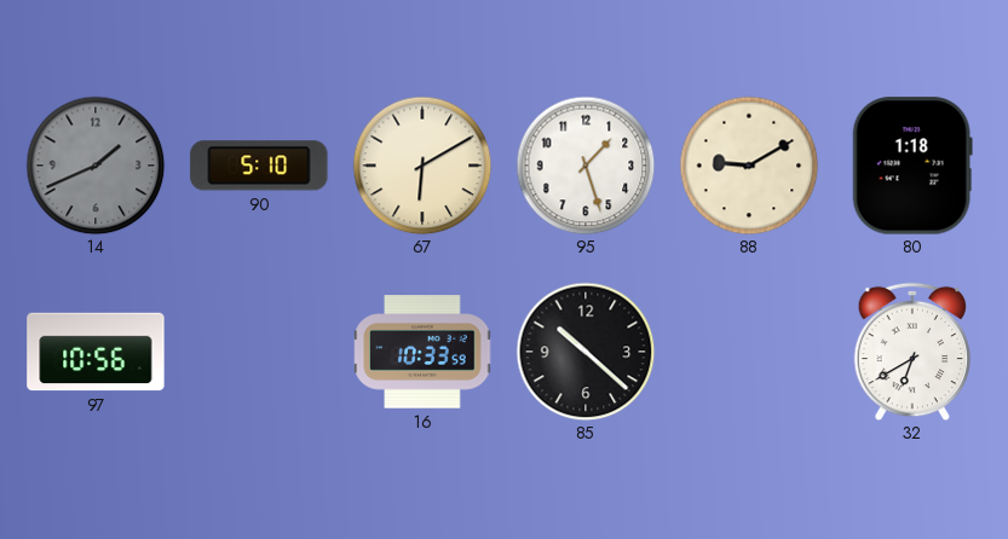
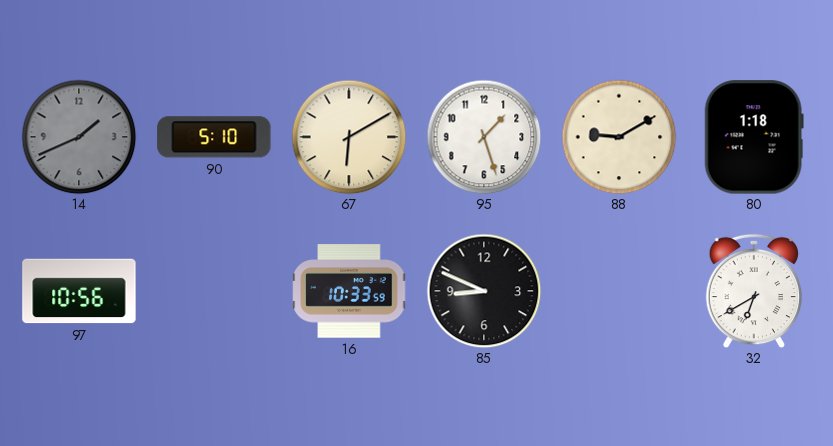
85: 10:22 -> 8:49
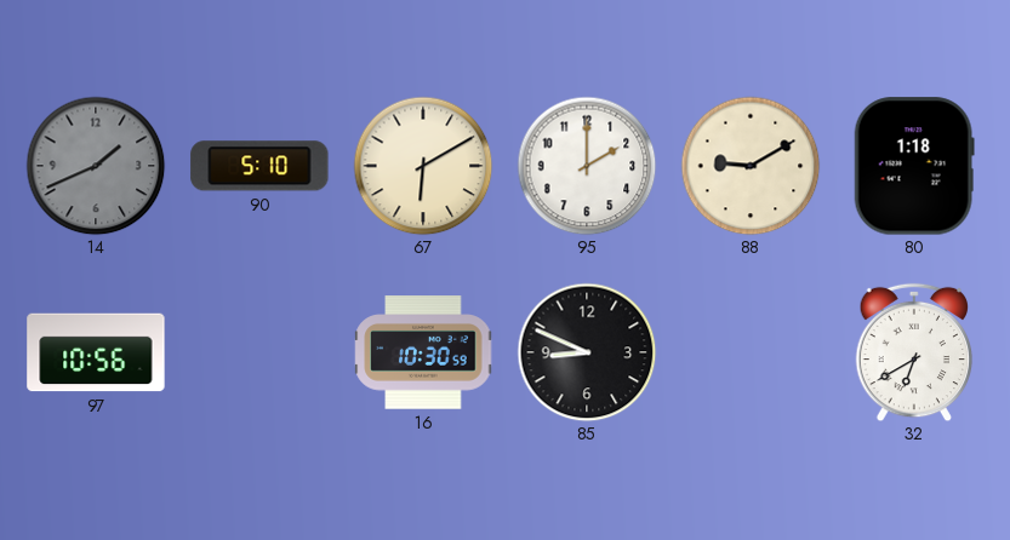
95: 1:27 -> 2:00
16: 10:33 -> 10:30
